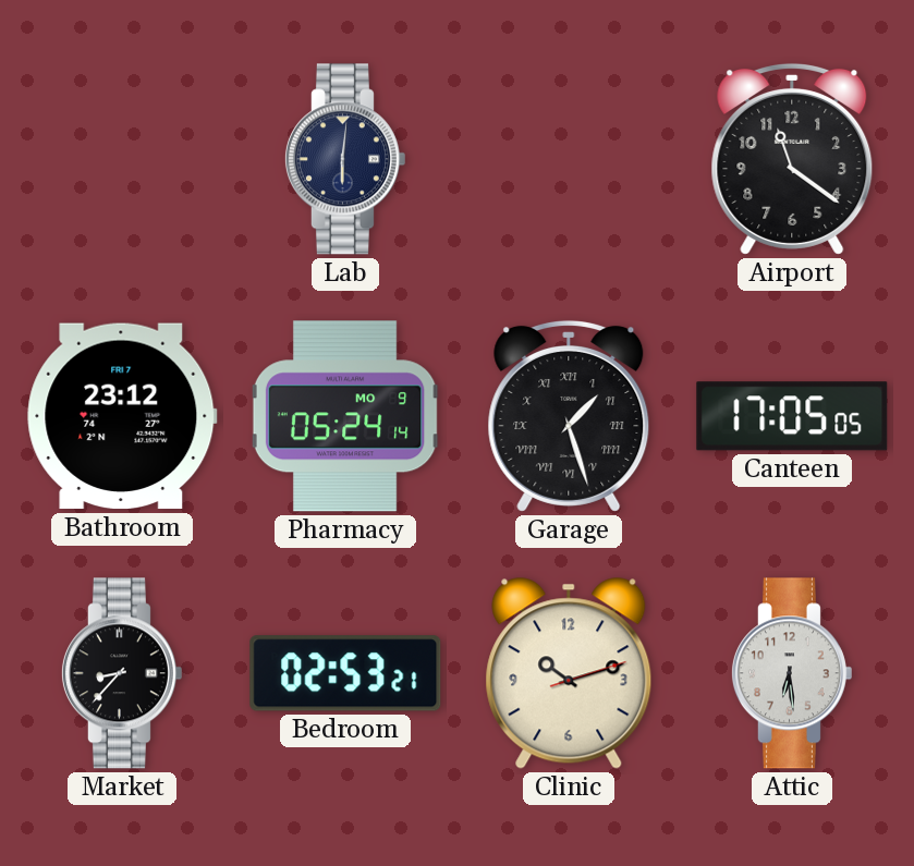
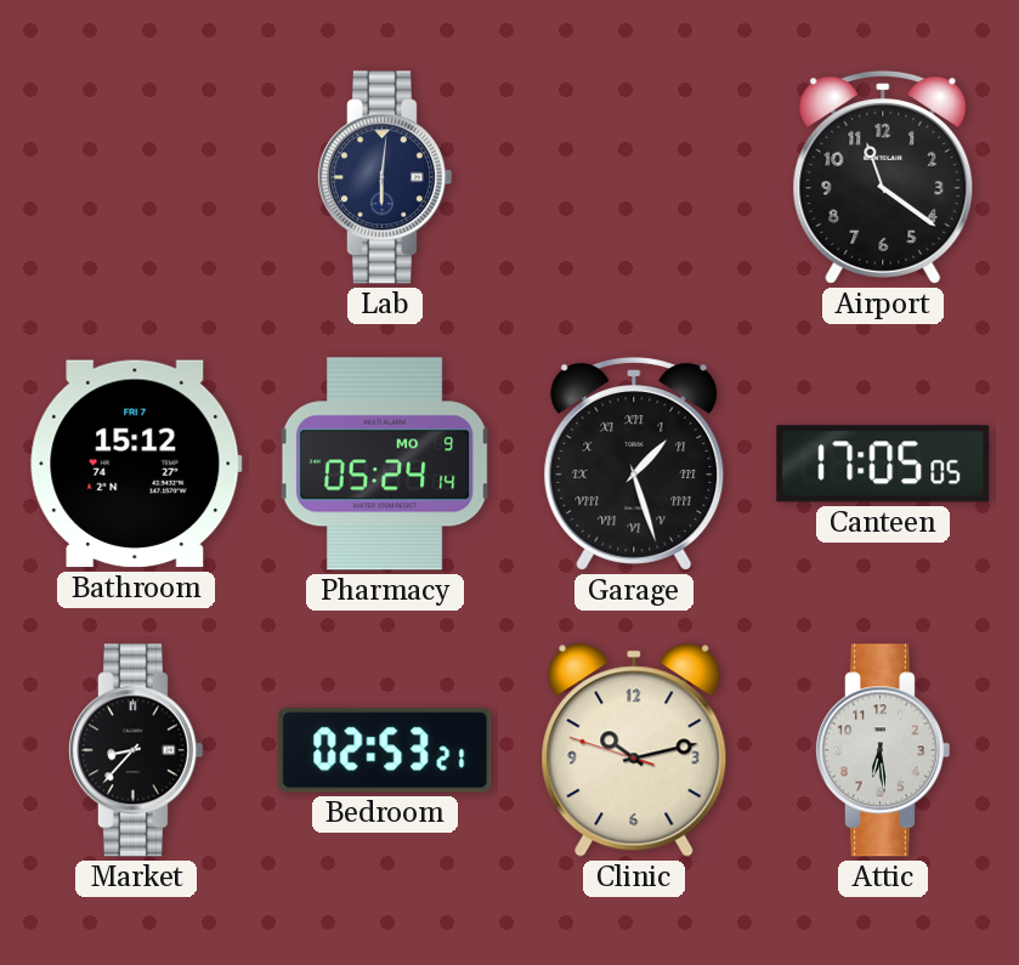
Bathroom: 23:12 -> 15:12
Clinic: 10:12:12 -> 10:12:48
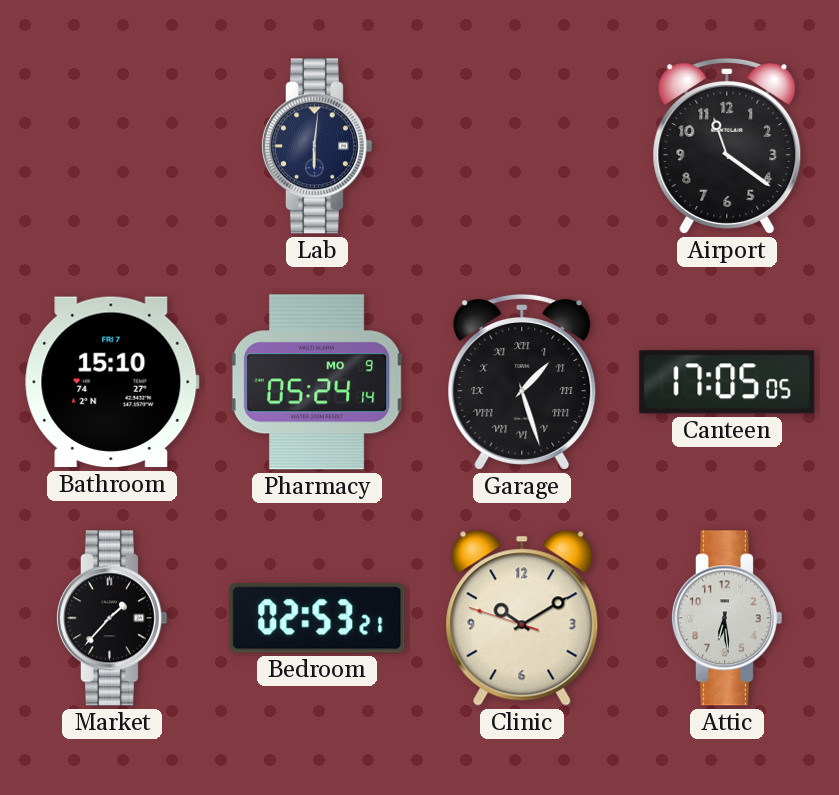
Bathroom: 15:12 -> 15:10
Market: 8:37 -> 1:37
Clinic: 10:12 -> 10:09
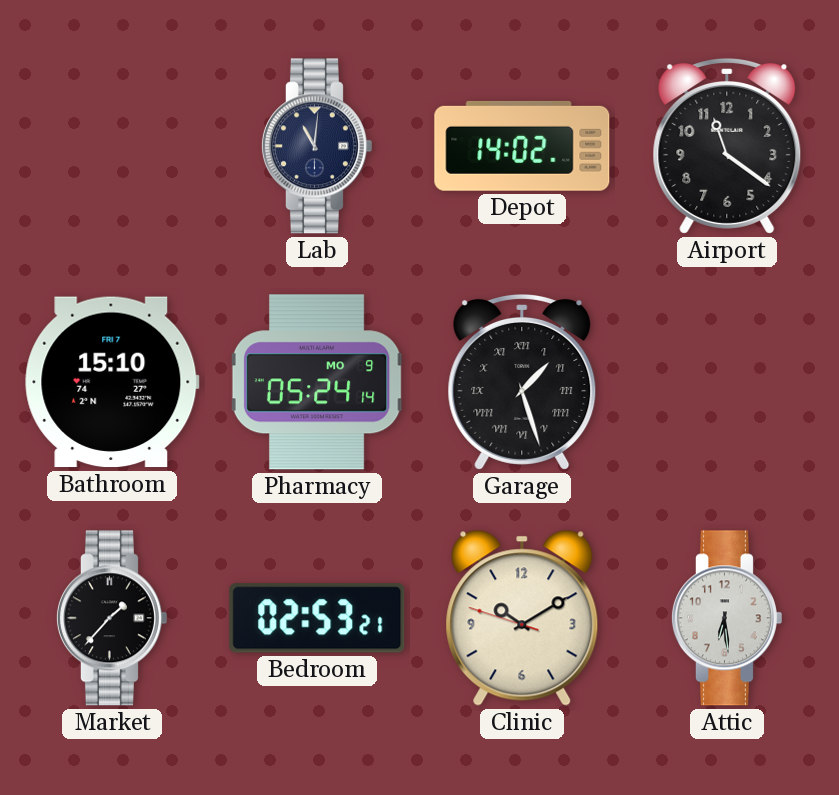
Lab: 6:01 -> 11:01
Depot: none -> 14:02
Canteen: 17:05 -> none
